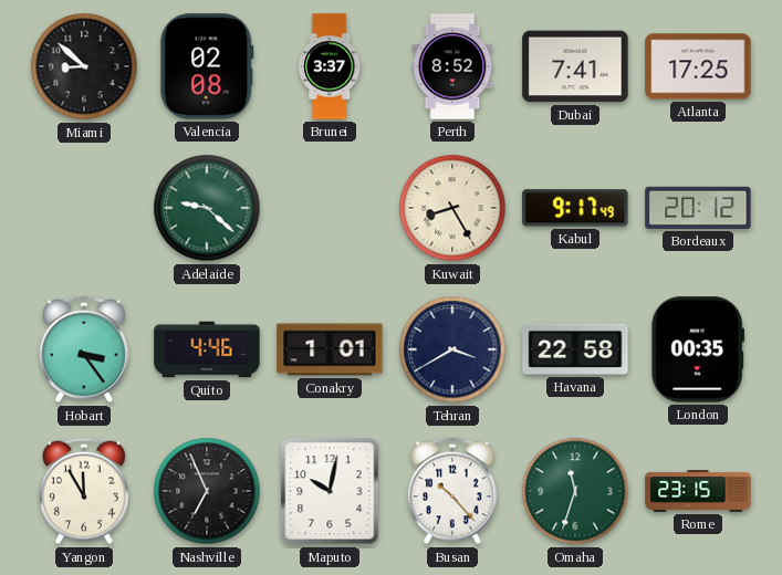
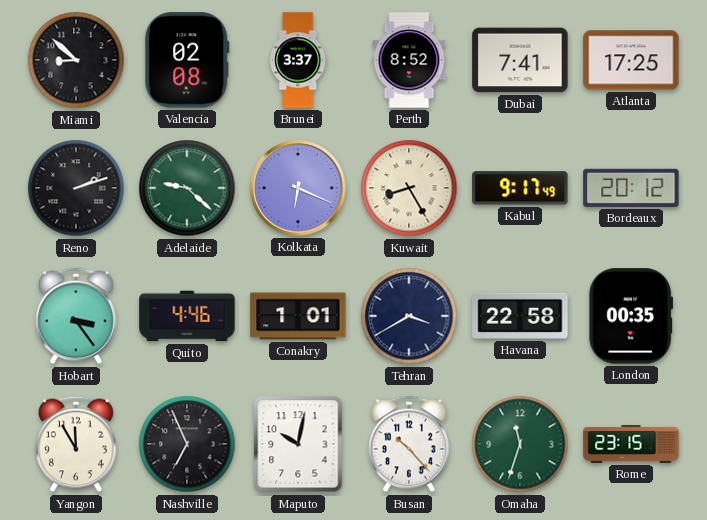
Reno: none -> 2:12
Kolkata: none -> 6:19
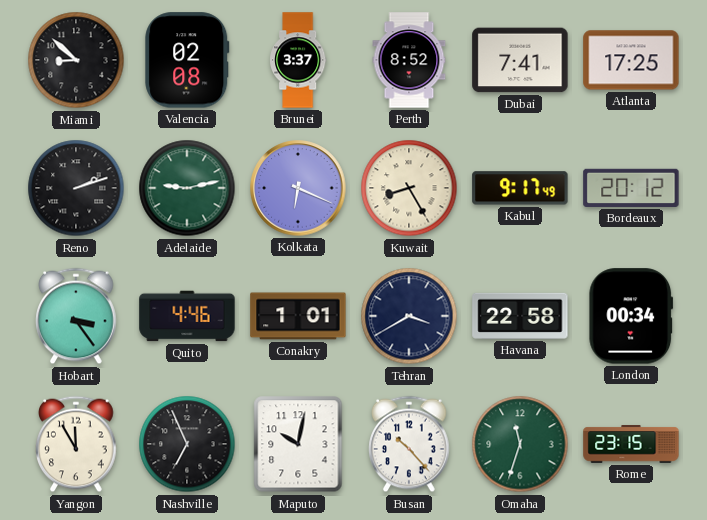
Adelaide: 9:22 -> 9:13
London: 00:35 -> 00:34
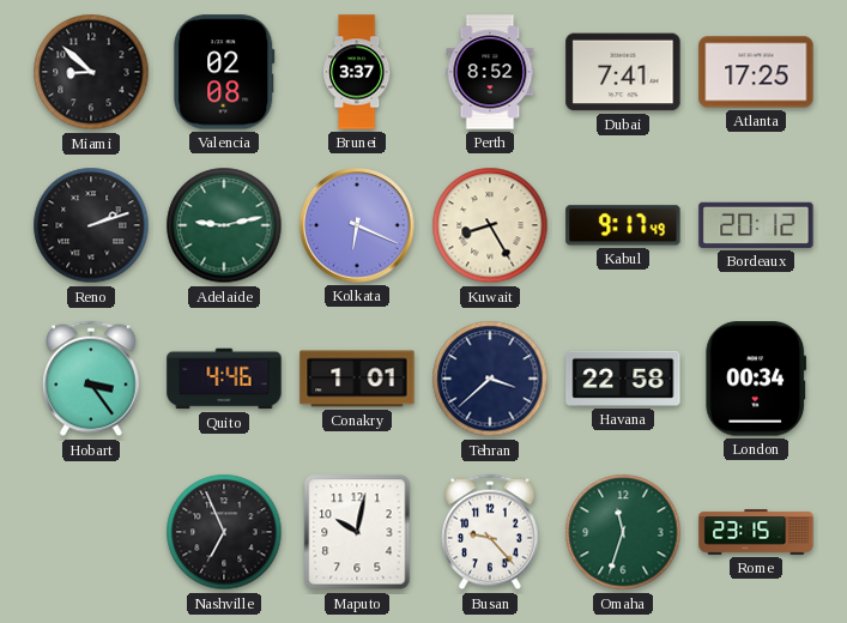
Tehran: 3:40 -> 3:38
Yangon: 11:55 -> none
Busan: 10:23 -> 9:23
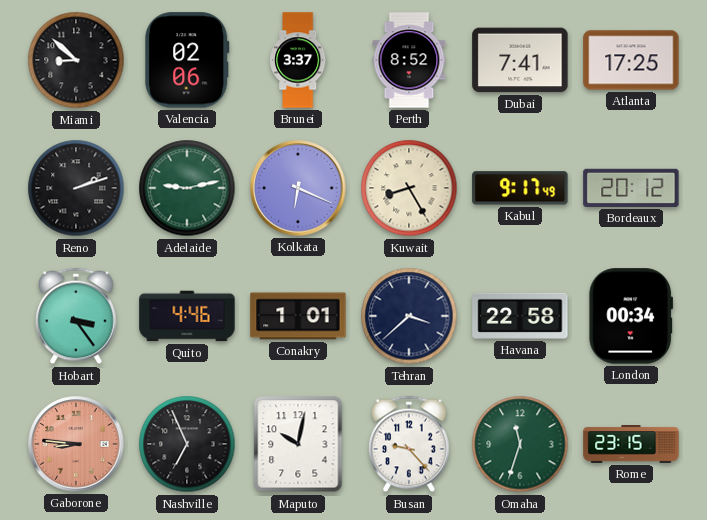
Valencia: 02:08 -> 02:06
Gaborone: none -> 8:46
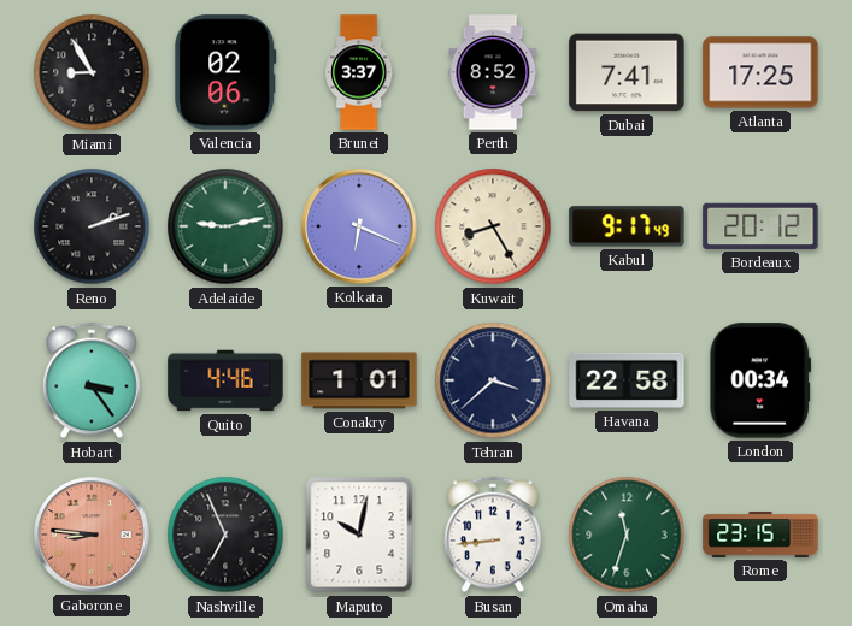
Miami: 8:52 -> 8:55
Busan: 9:23 -> 8:44
